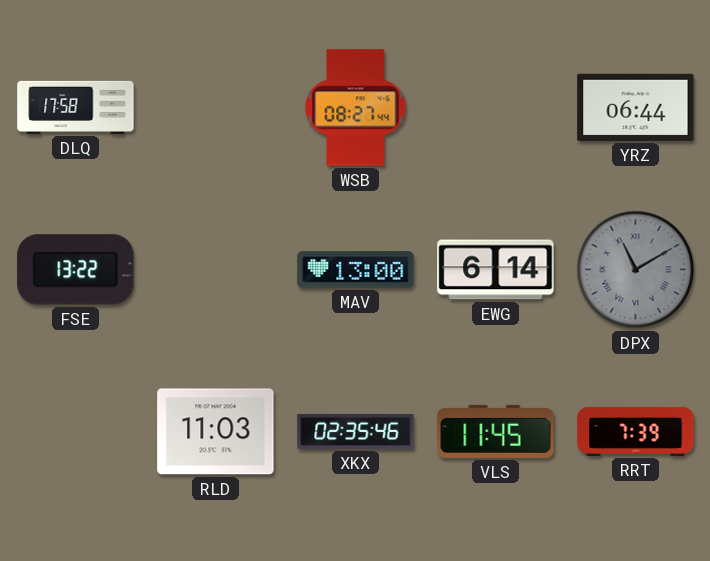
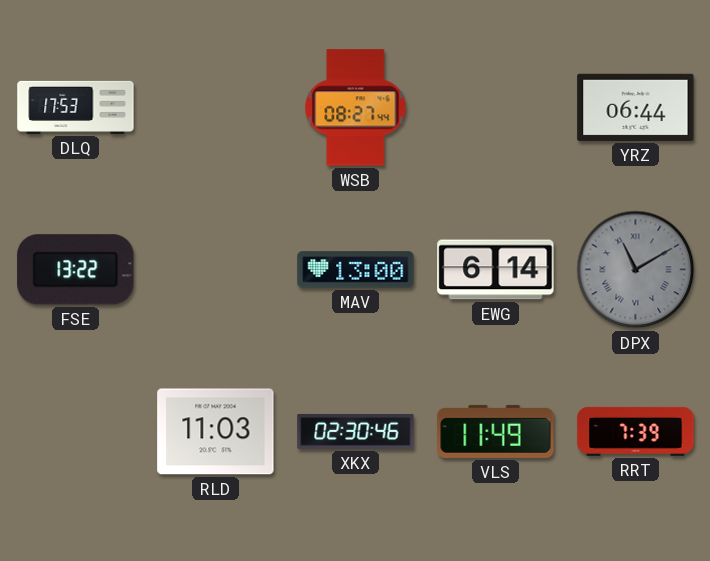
DLQ: 17:58 -> 17:53
XKX: 02:35 -> 02:30
VLS: 11:45 -> 11:49
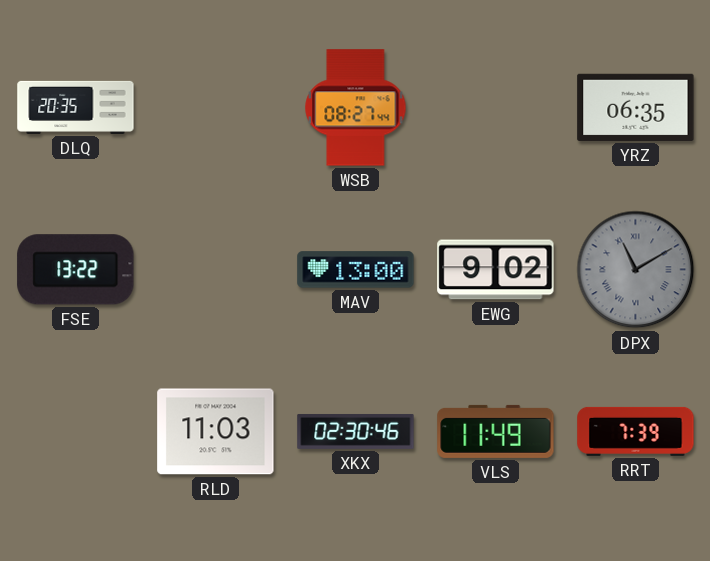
DLQ: 17:53 -> 20:35
YRZ: 06:44 -> 06:35
EWG: 6:14 -> 9:02
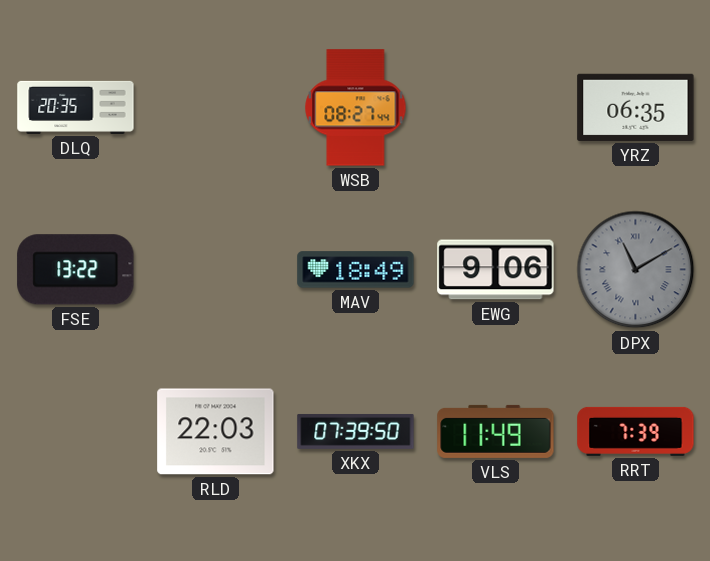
MAV: 13:00 -> 18:49
EWG: 9:02 -> 9:06
RLD: 11:03 -> 22:03
XKX: 02:30 -> 07:39
